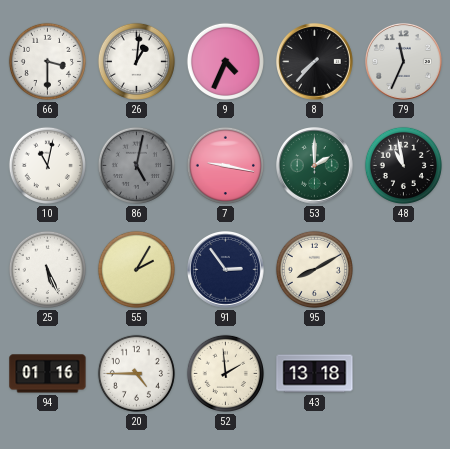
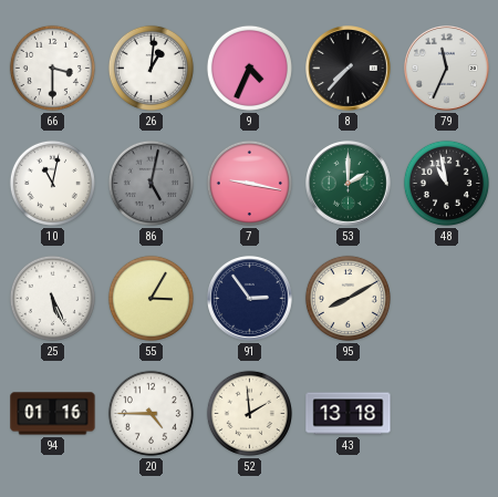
55: 2:05 -> 3:05
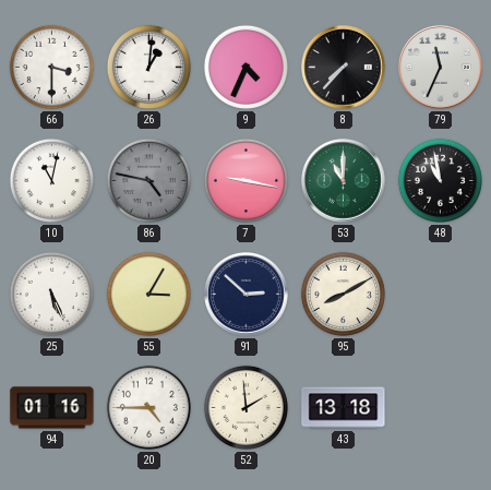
86: 5:02 -> 4:47
53: 2:00 -> 11:00
91: 2:54 -> 2:52
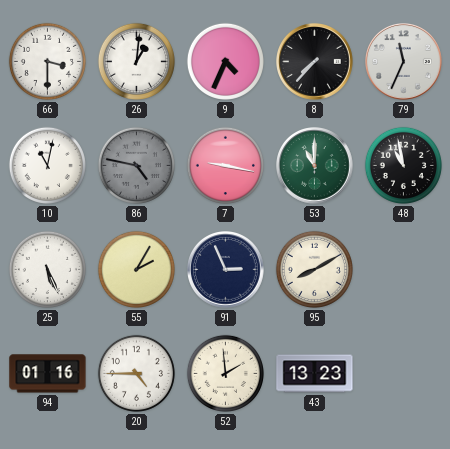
55: 3:05 -> 2:05
91: 2:52 -> 2:56
43: 13:18 -> 13:23
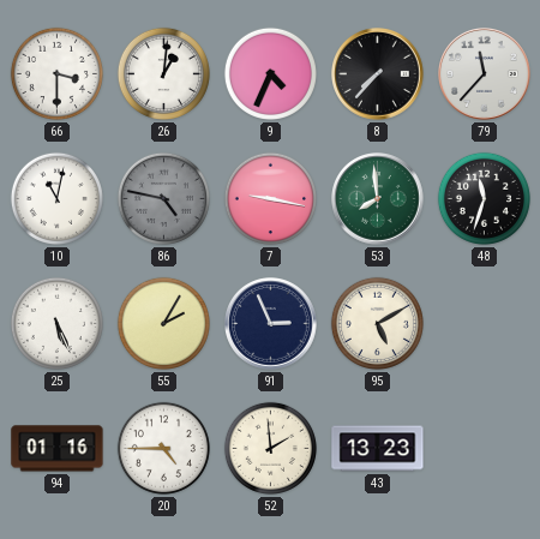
79: 11:34 -> 11:37
53: 11:00 -> 7:59
48: 10:58 -> 11:33
95: 8:10 -> 5:10
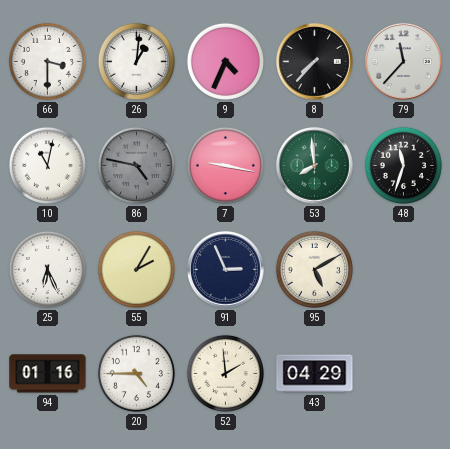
25: 5:26 -> 6:26
43: 13:23 -> 04:29
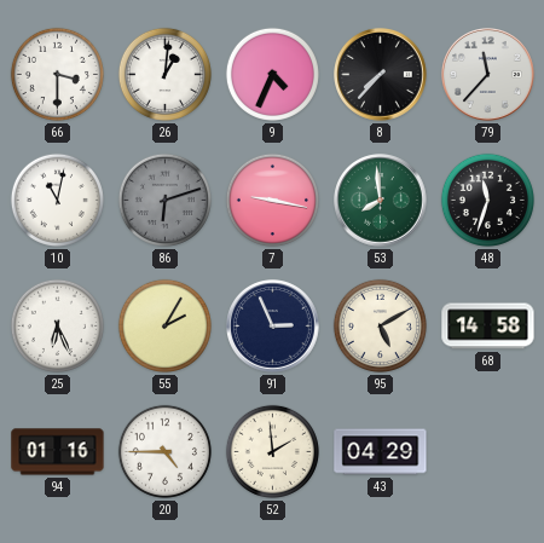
86: 4:47 -> 6:12
68: none -> 14:58
